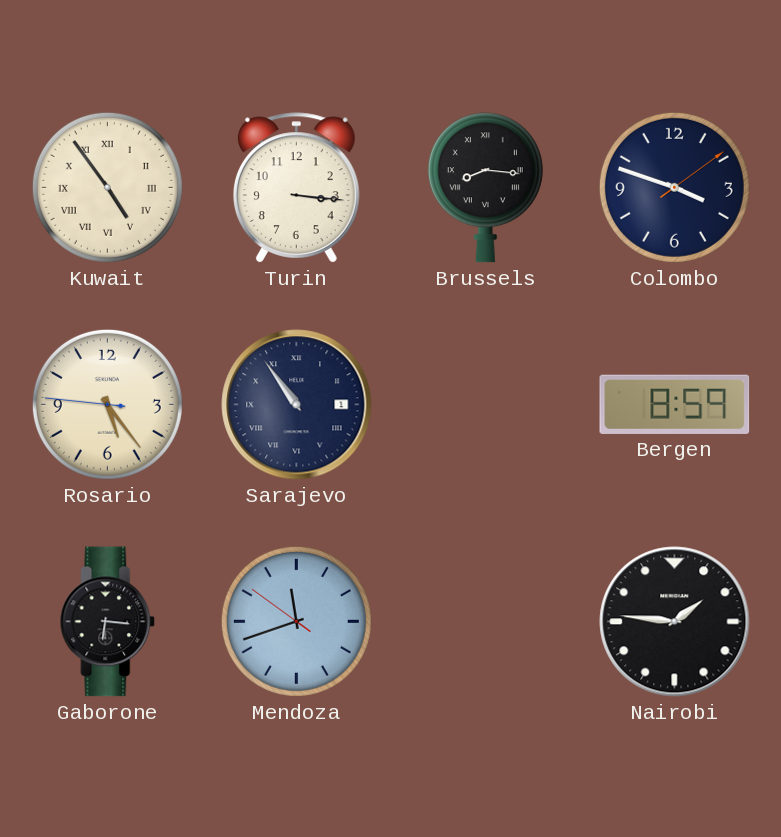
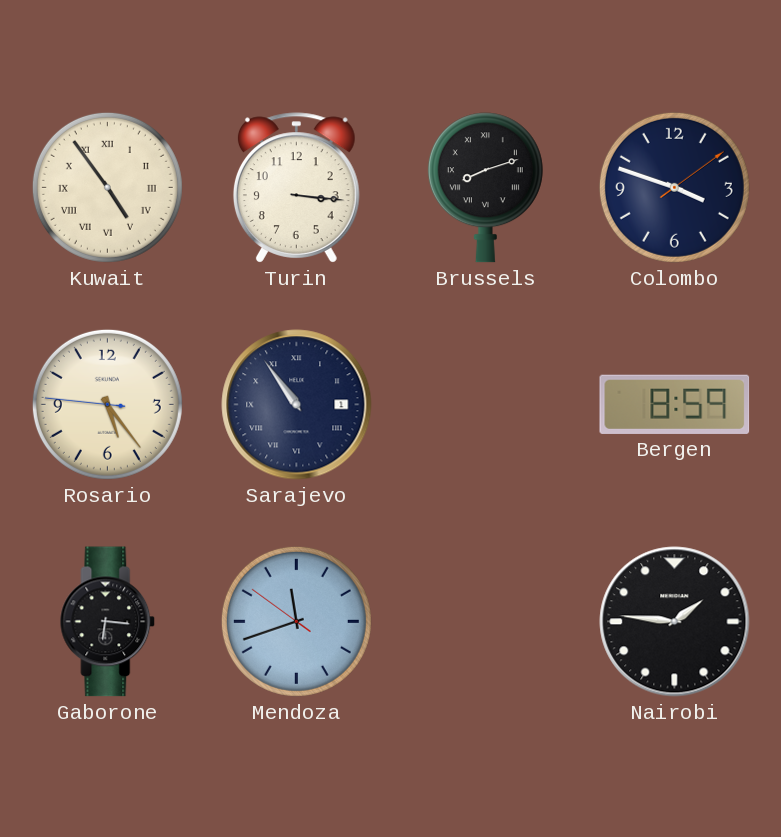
Brussels: 8:16 -> 8:12
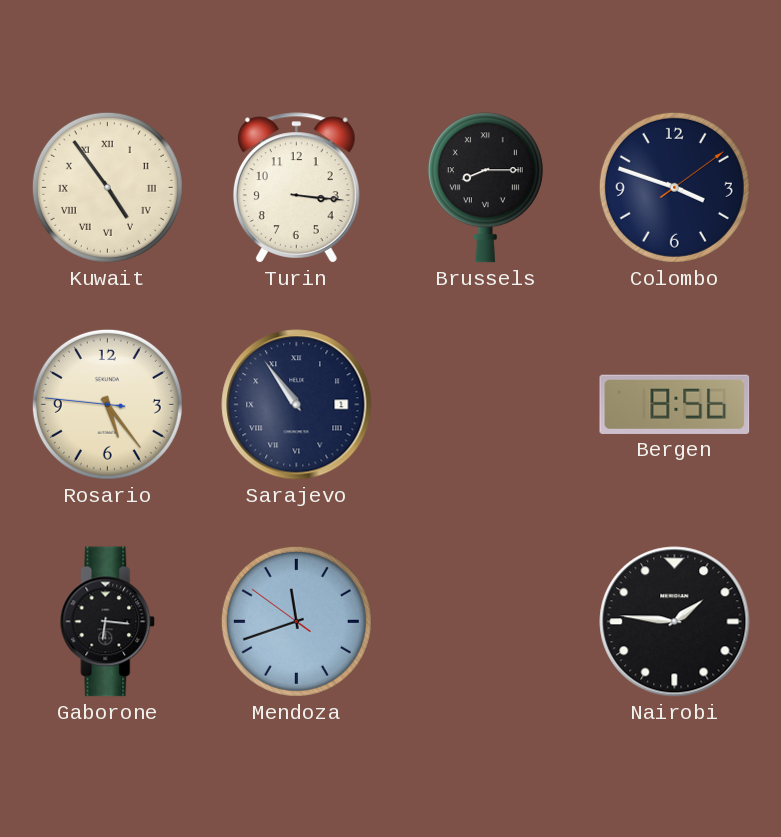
Brussels: 8:12 -> 8:15
Bergen: 8:59 -> 8:56
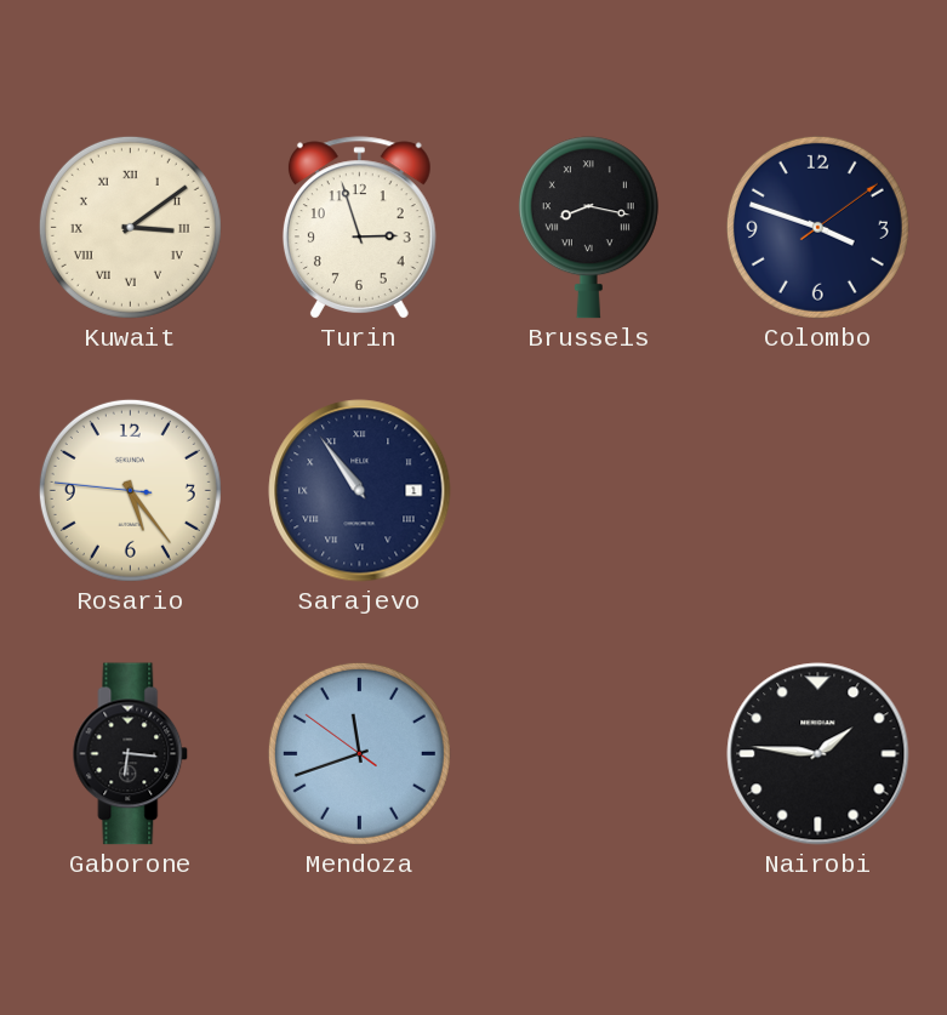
Kuwait: 4:54 -> 3:09
Turin: 3:16 -> 2:57
Brussels: 8:15 -> 8:17
Bergen: 8:56 -> none
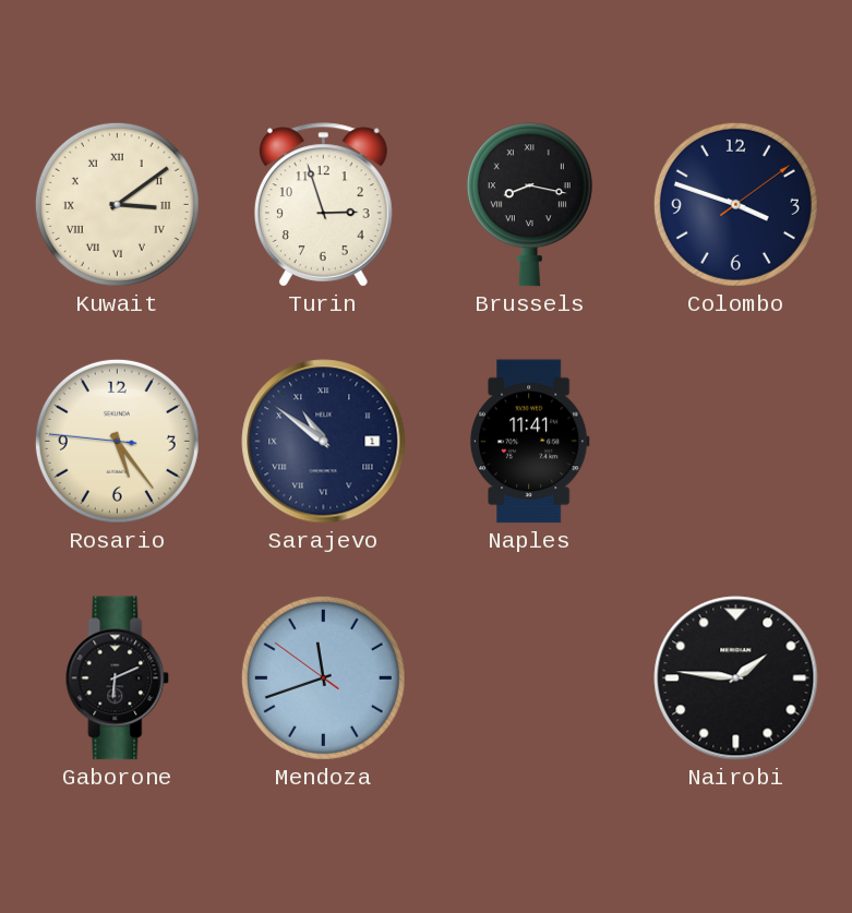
Sarajevo: 10:54 -> 10:51
Naples: none -> 11:41
Gaborone: 6:16 -> 6:11
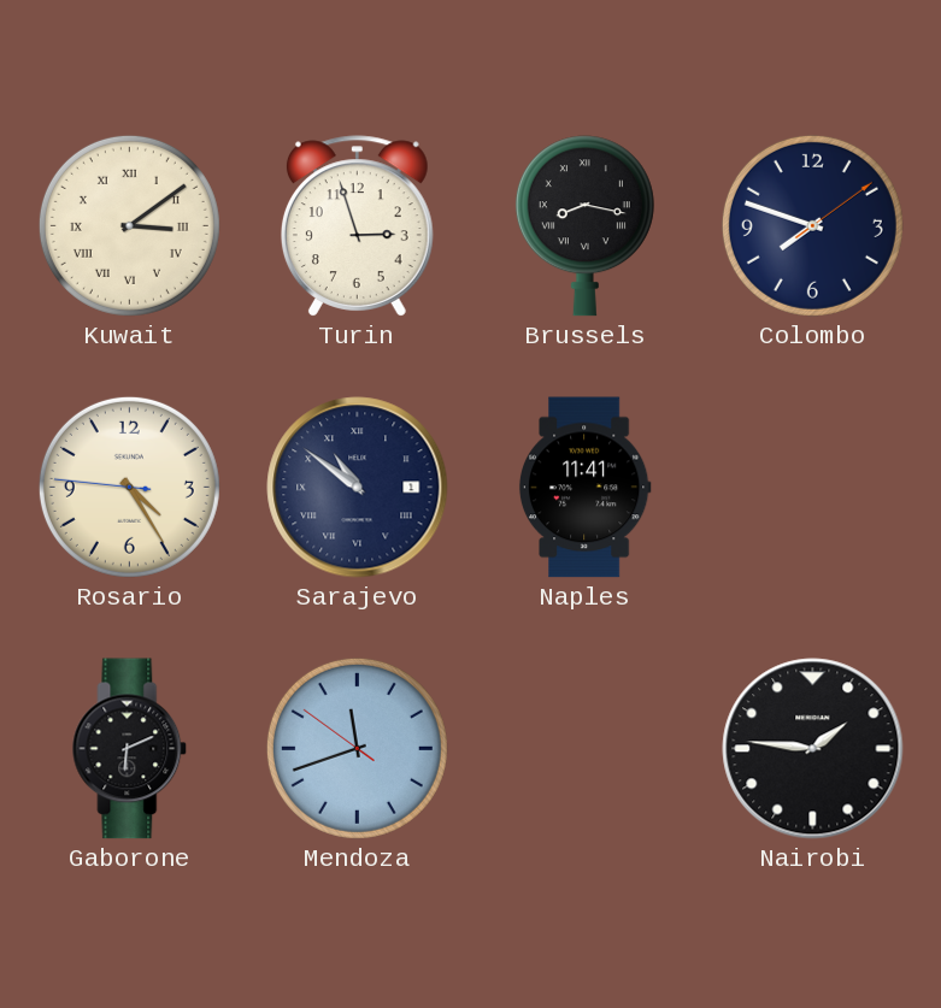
Colombo: 3:48 -> 7:48
Rosario: 5:23 -> 4:24
